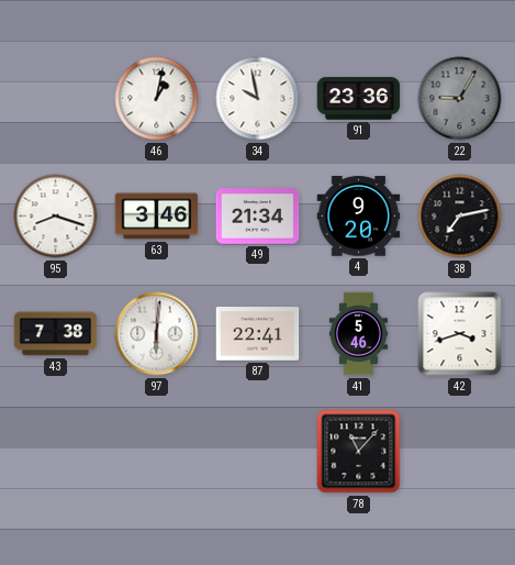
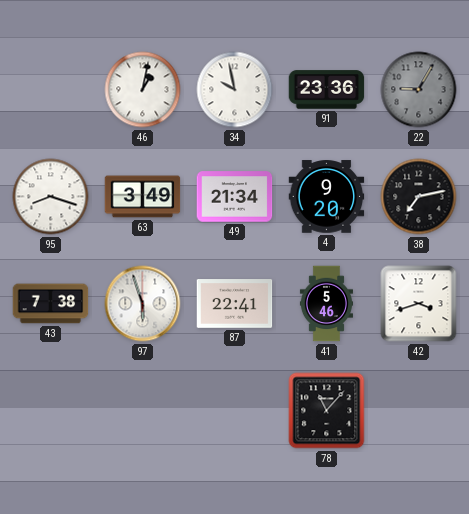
63: 3:46 -> 3:49
97: 6:01 -> 5:57
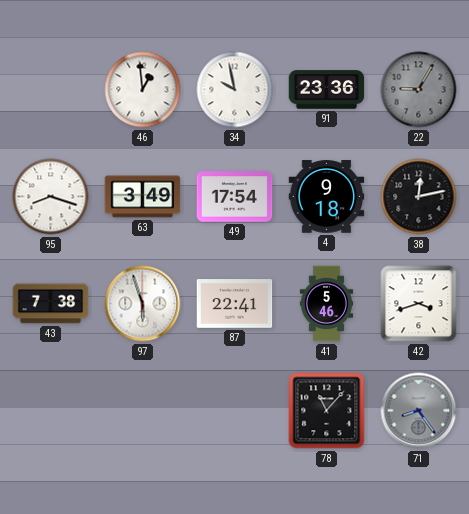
46: 1:02 -> 12:59
49: 21:34 -> 17:54
4: 9:20 -> 9:18
38: 7:13 -> 12:13
71: none -> 8:24
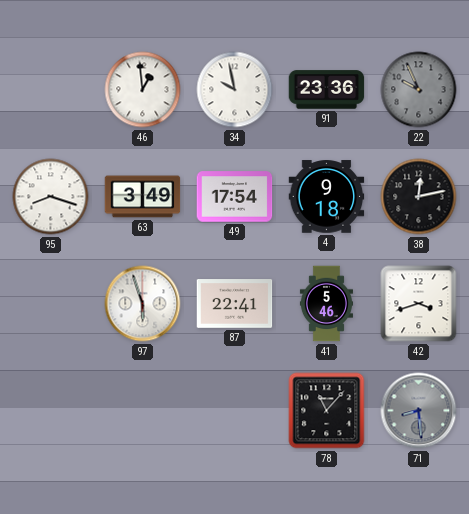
22: 9:05 -> 9:56
43: 7:38 -> none
71: 8:24 -> 8:29
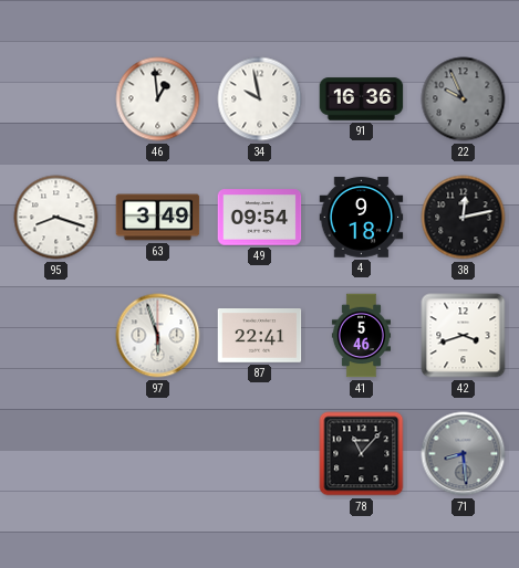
91: 23:36 -> 16:36
49: 17:54 -> 09:54
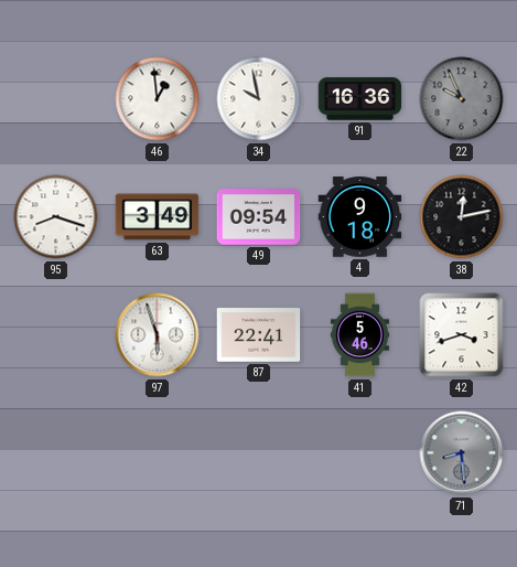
78: 11:07 -> none
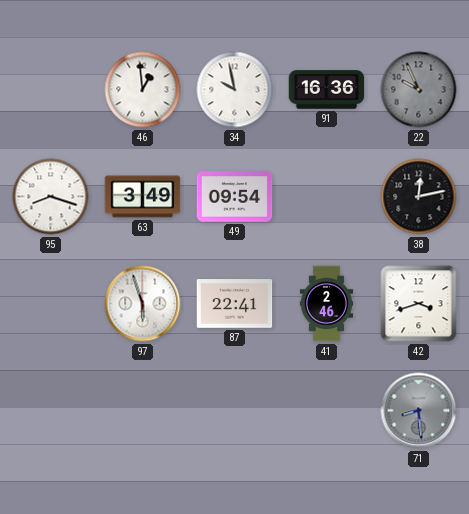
4: 9:18 -> none
41: 5:46 -> 2:46
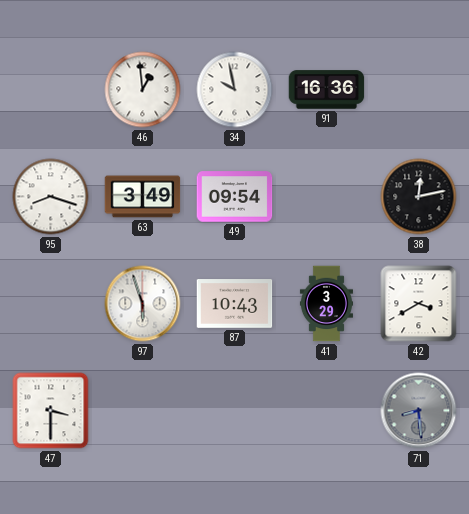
22: 9:56 -> none
87: 22:41 -> 10:43
41: 2:46 -> 3:29
42: 3:42 -> 3:40
47: none -> 3:30
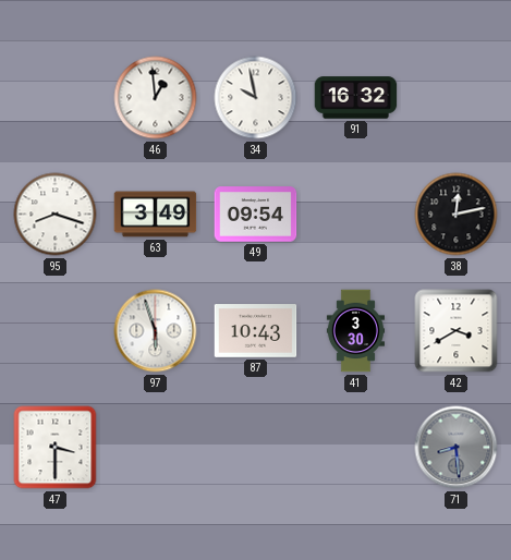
91: 16:36 -> 16:32
41: 3:29 -> 3:30
